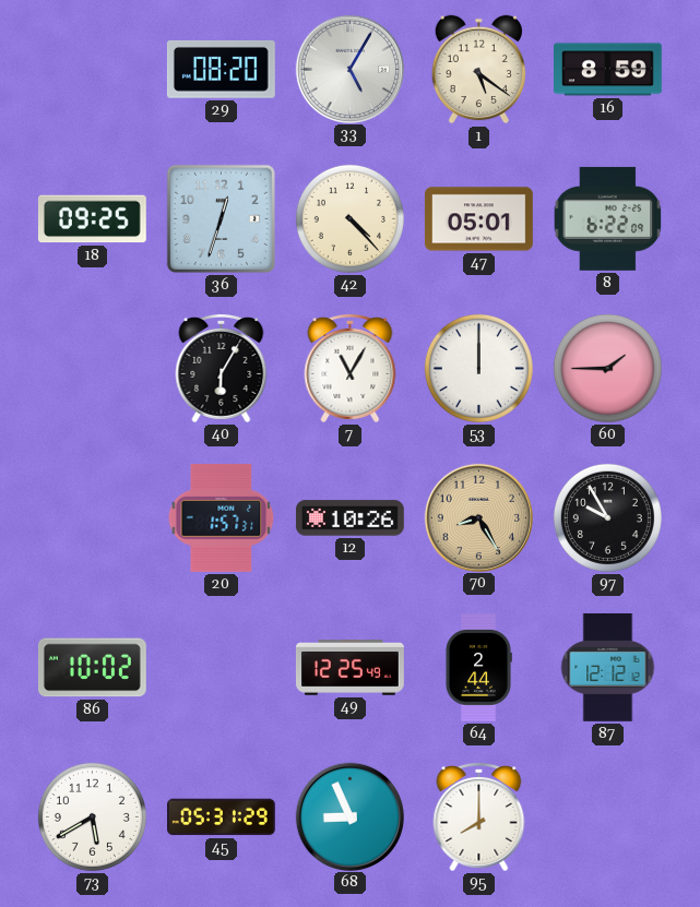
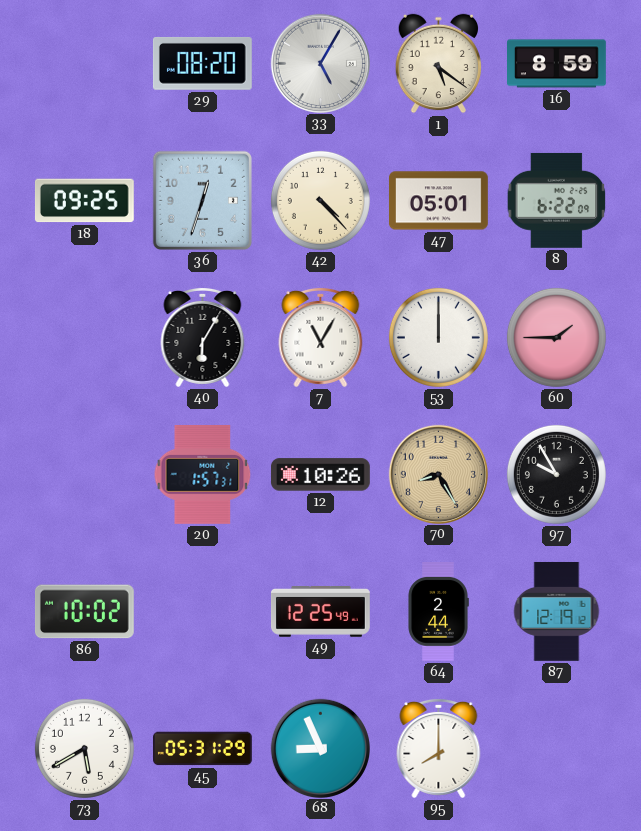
87: 12:12 -> 12:19
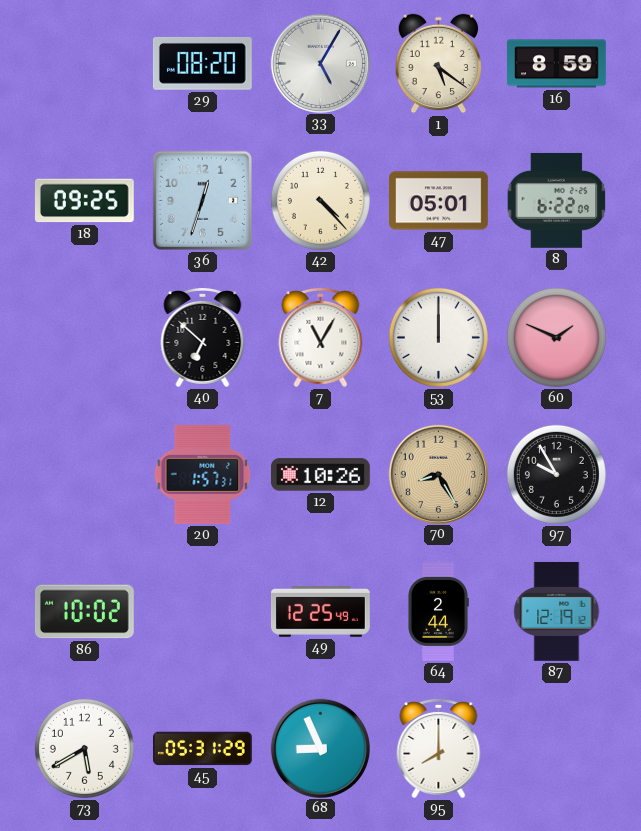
40: 6:05 -> 6:52
60: 1:45 -> 1:49
